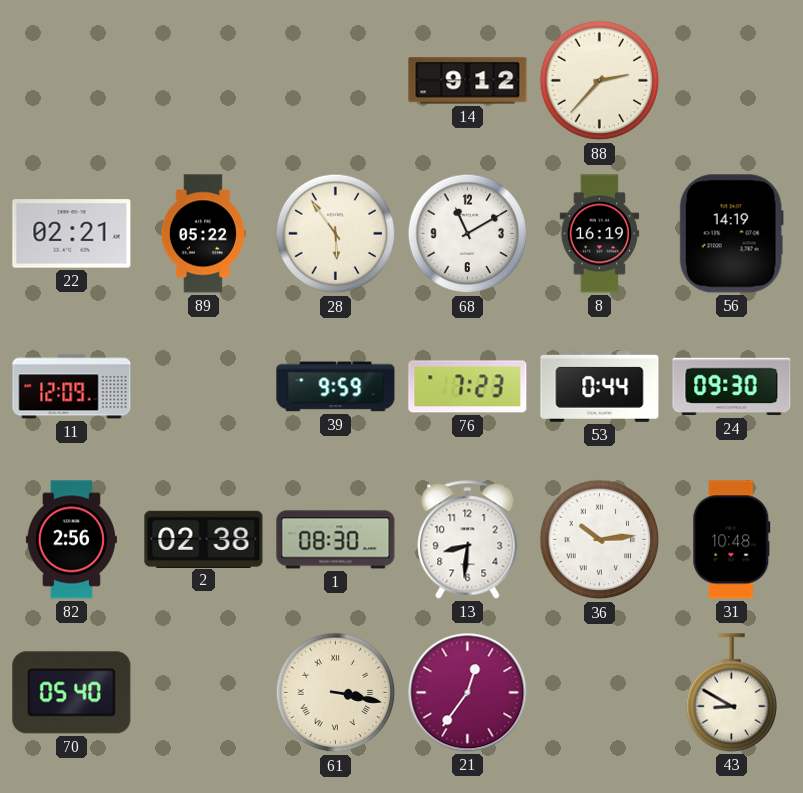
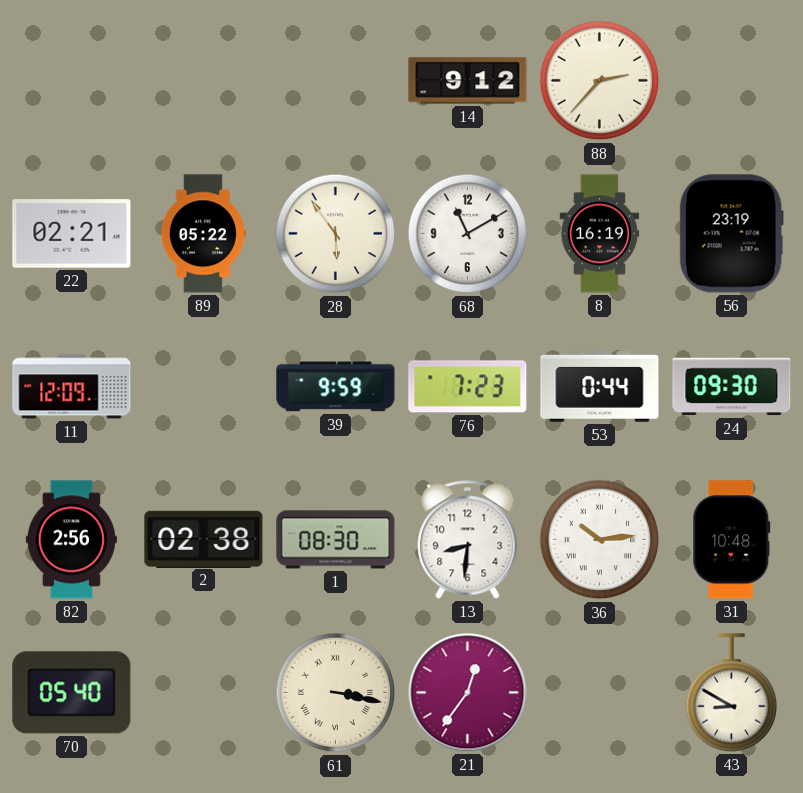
56: 14:19 -> 23:19
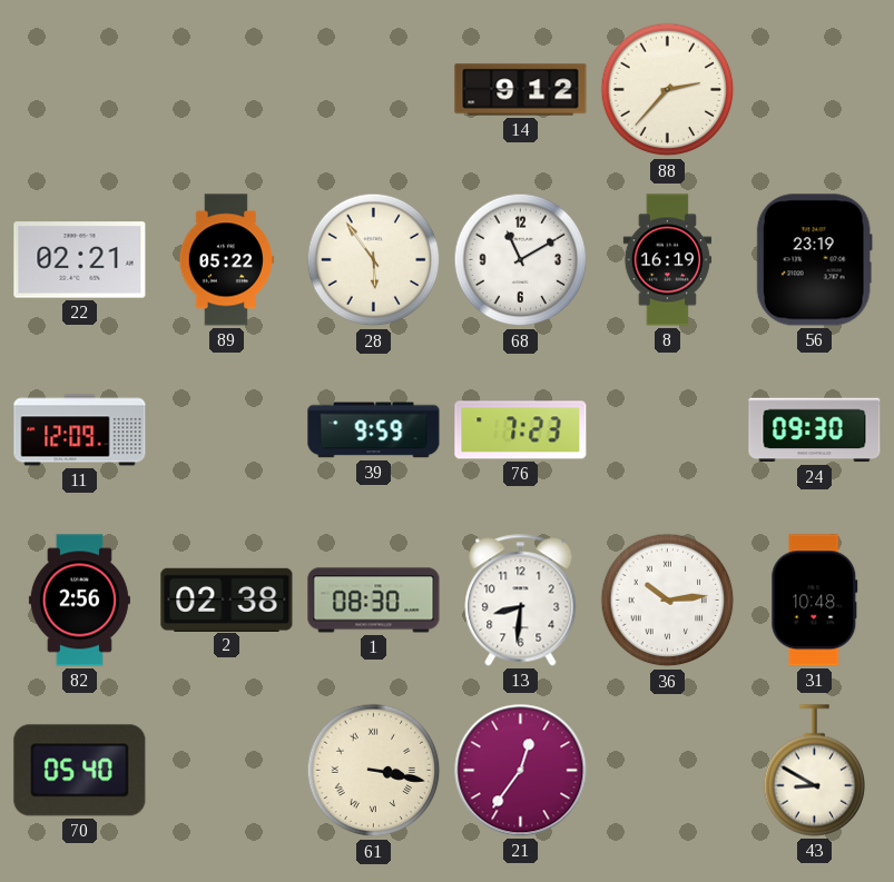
53: 0:44 -> none
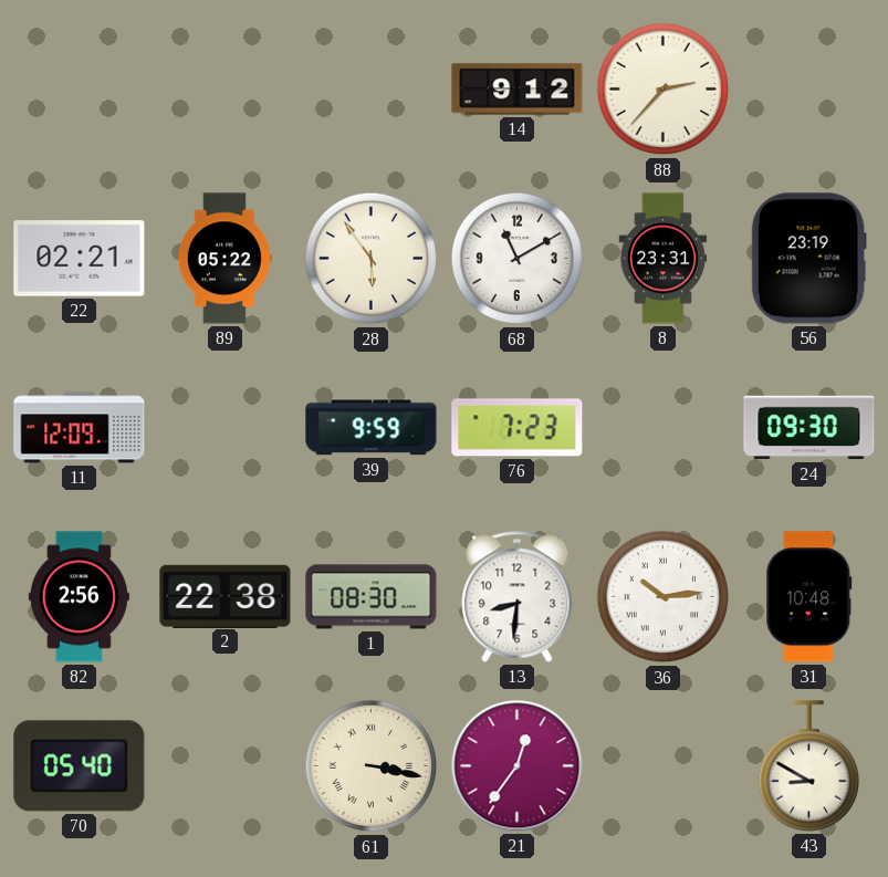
8: 16:19 -> 23:31
2: 02:38 -> 22:38
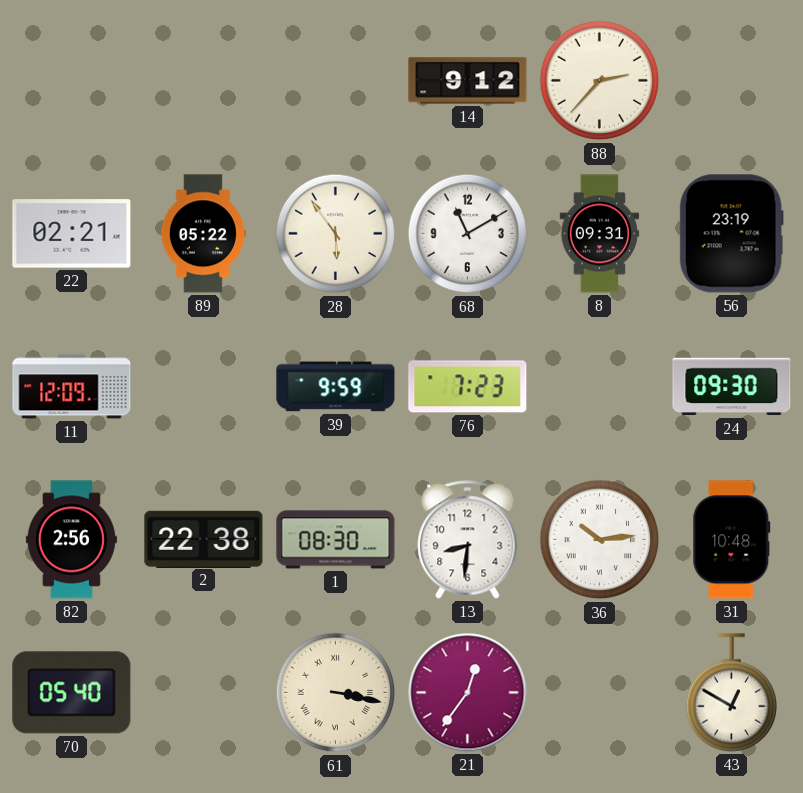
8: 23:31 -> 09:31
43: 8:50 -> 12:50
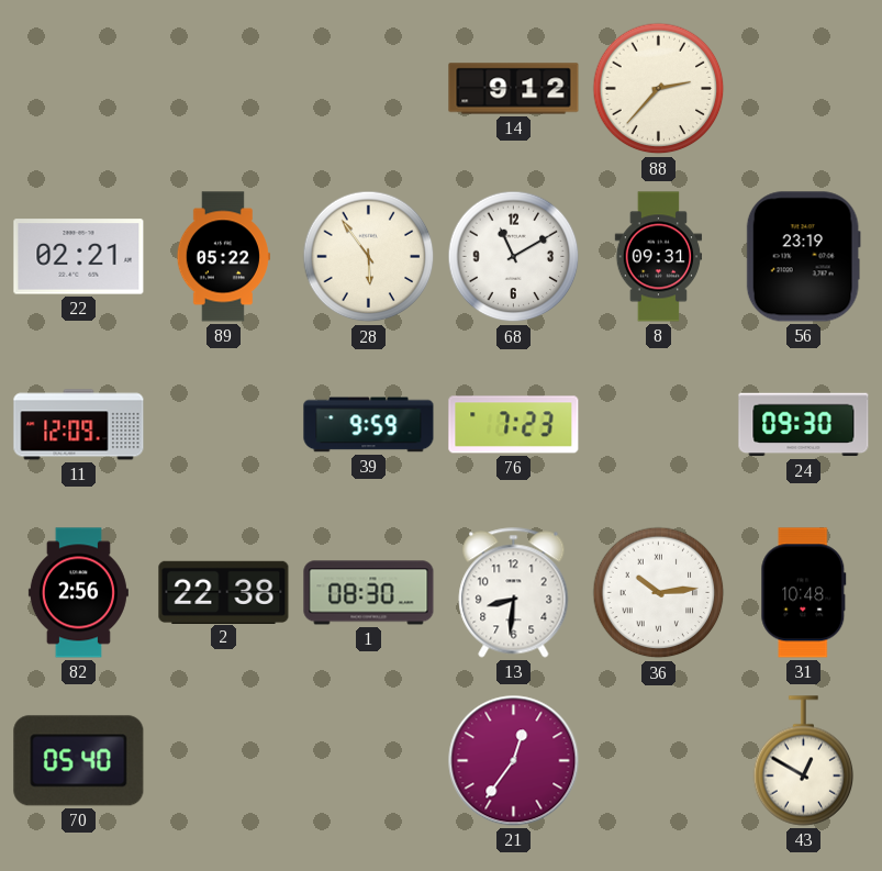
61: 3:17 -> none
